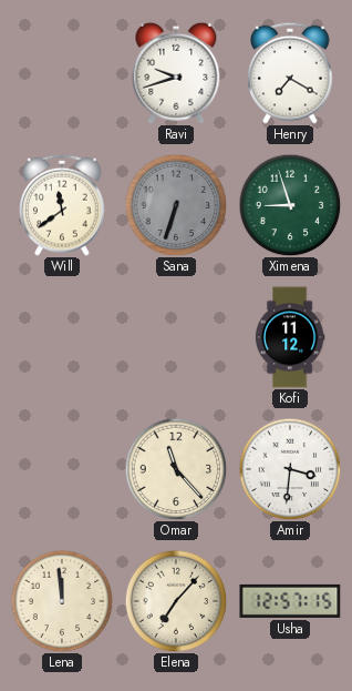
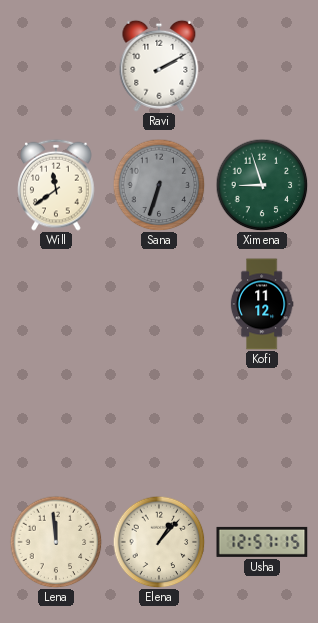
Ravi: 9:42 -> 2:10
Henry: 7:20 -> none
Omar: 11:23 -> none
Amir: 3:31 -> none
Elena: 7:07 -> 1:07
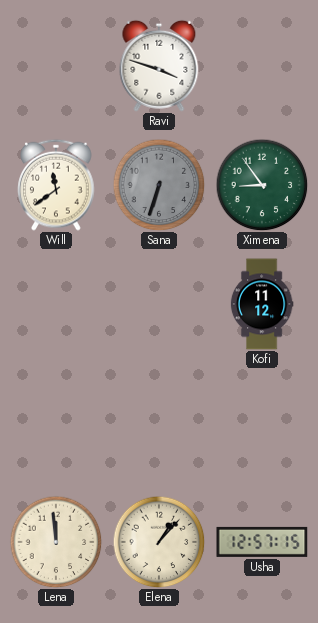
Ravi: 2:10 -> 3:48
Ximena: 8:57 -> 8:54
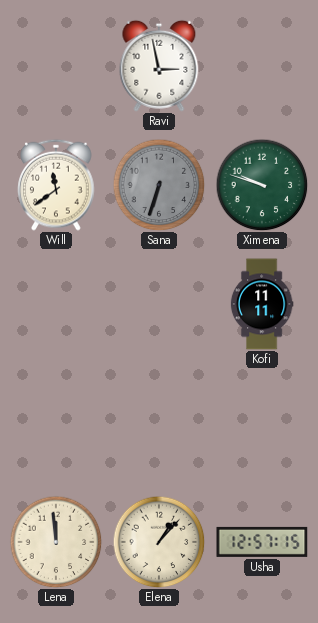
Ravi: 3:48 -> 2:58
Ximena: 8:54 -> 9:48
Kofi: 11:12 -> 11:11
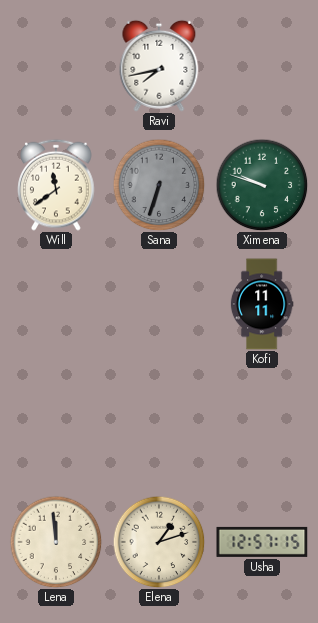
Ravi: 2:58 -> 7:43
Elena: 1:07 -> 1:12
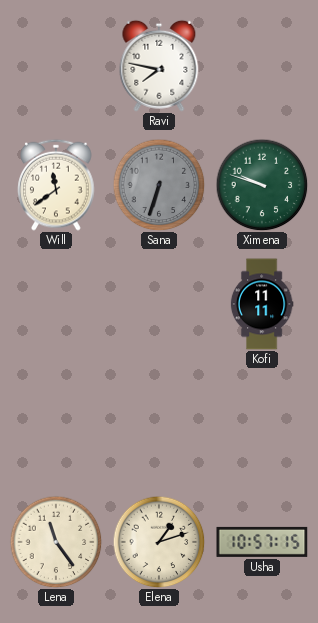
Ravi: 7:43 -> 7:47
Lena: 11:59 -> 11:24
Usha: 12:57 -> 10:57
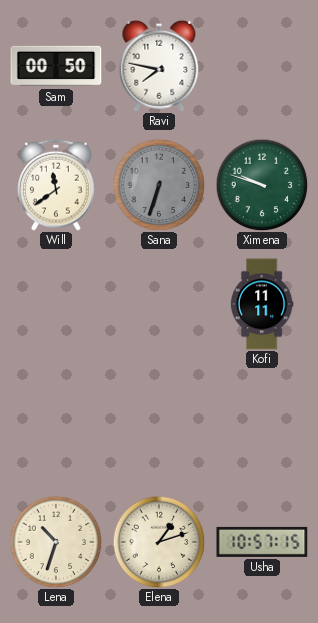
Sam: none -> 00:50
Lena: 11:24 -> 10:33
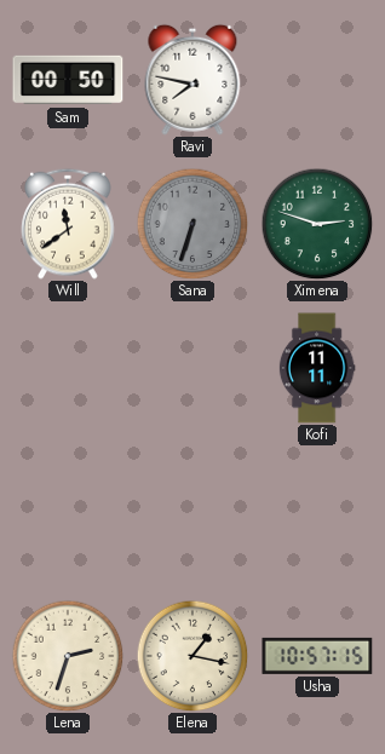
Ximena: 9:48 -> 2:48
Lena: 10:33 -> 2:33
Elena: 1:12 -> 1:17
